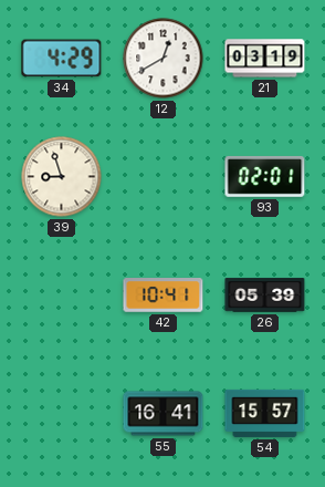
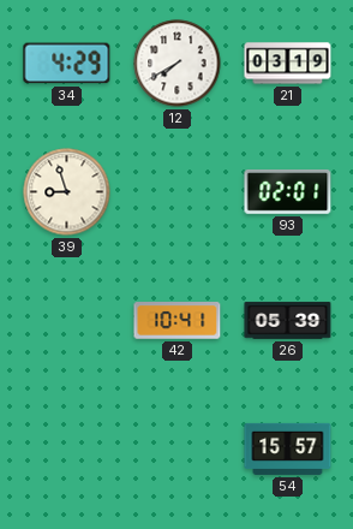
12: 12:40 -> 7:40
55: 16:41 -> none
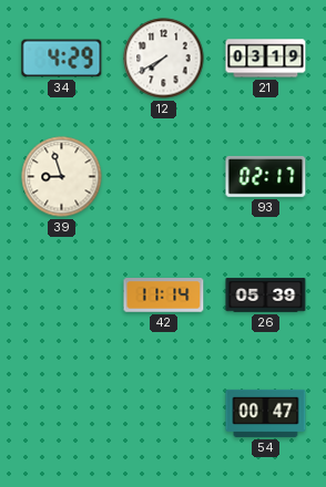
93: 02:01 -> 02:17
42: 10:41 -> 11:14
54: 15:57 -> 00:47
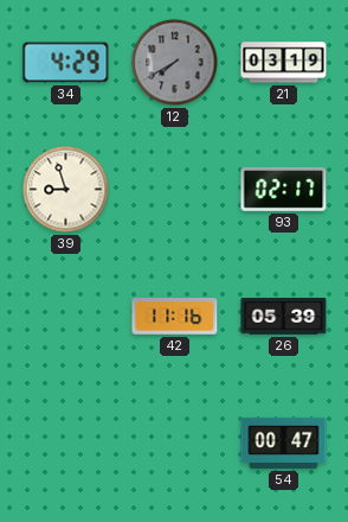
12 dial: white -> grey
42: 11:14 -> 11:16
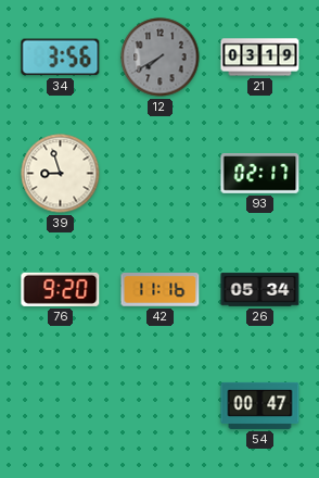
34: 4:29 -> 3:56
76: none -> 9:20
26: 05:39 -> 05:34
